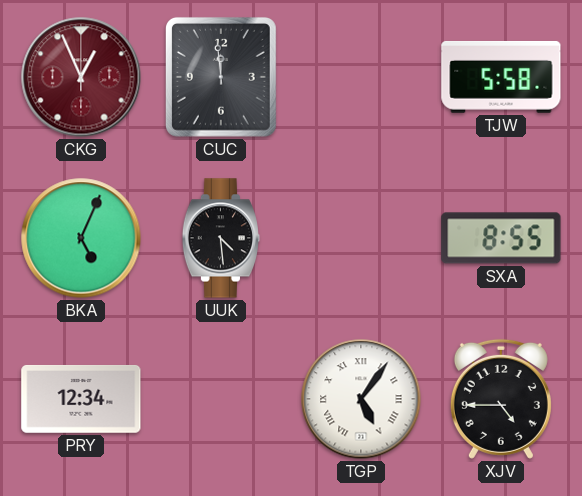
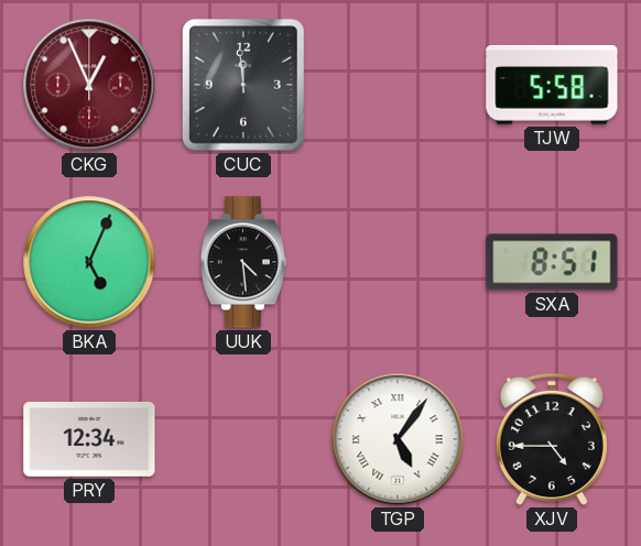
SXA: 8:55 -> 8:51
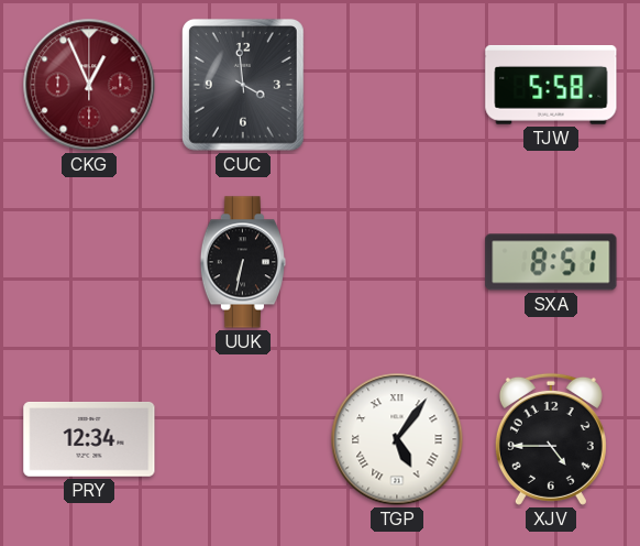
CUC: 11:59 -> 3:59
BKA: 5:04 -> none
UUK: 4:29 -> 6:32
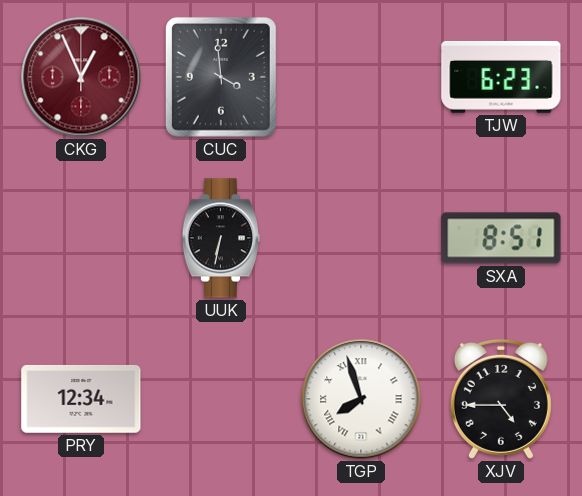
TJW: 5:58 -> 6:23
TGP: 5:06 -> 7:57
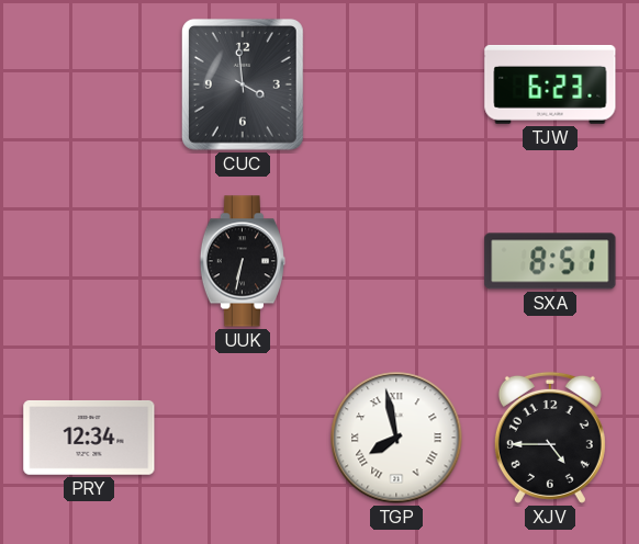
CKG: 12:56 -> none
TGP: 7:57 -> 7:58
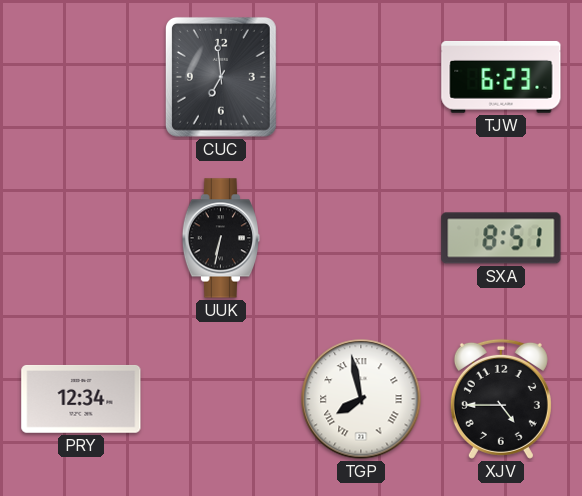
CUC: 3:59 -> 6:59
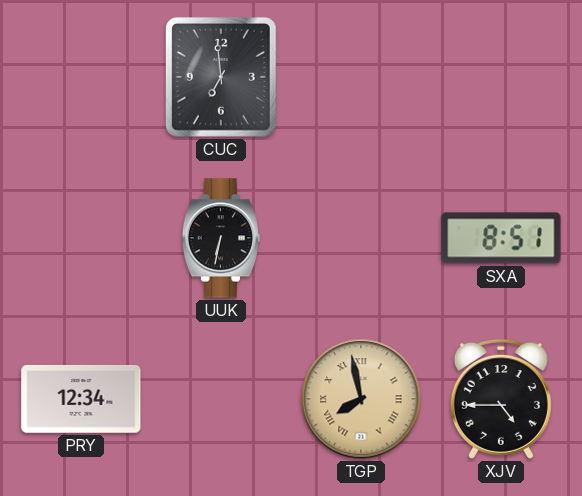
TJW: 6:23 -> none
TGP dial: white -> champagne
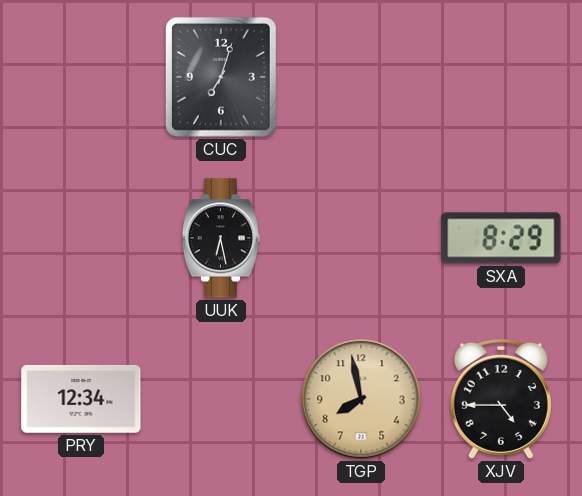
CUC: 6:59 -> 7:03
UUK: 6:32 -> 6:28
SXA: 8:51 -> 8:29
TGP numerals: Roman -> Arabic
